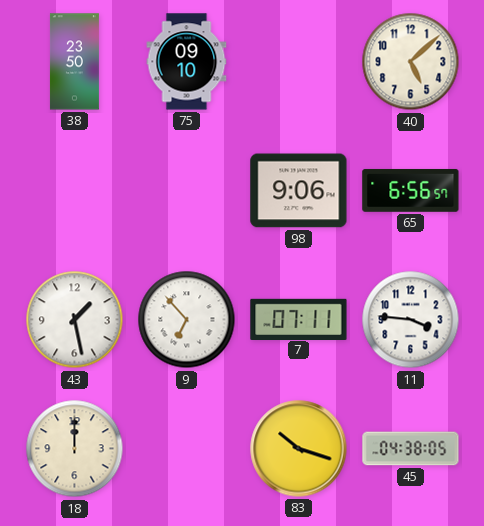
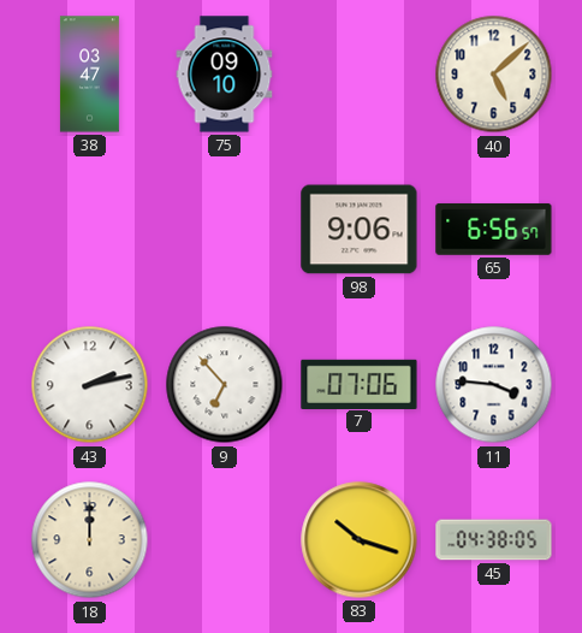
38: 23:50 -> 03:47
43: 1:28 -> 2:13
7: 07:11 -> 07:06
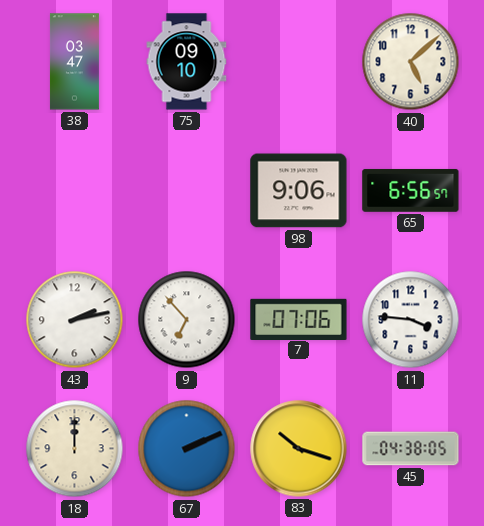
67: none -> 2:11
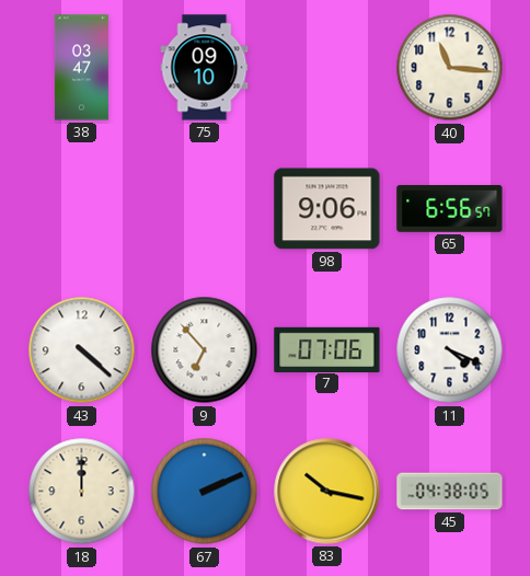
40: 5:08 -> 11:16
43: 2:13 -> 4:22
11: 3:46 -> 4:19
83: 10:18 -> 10:17
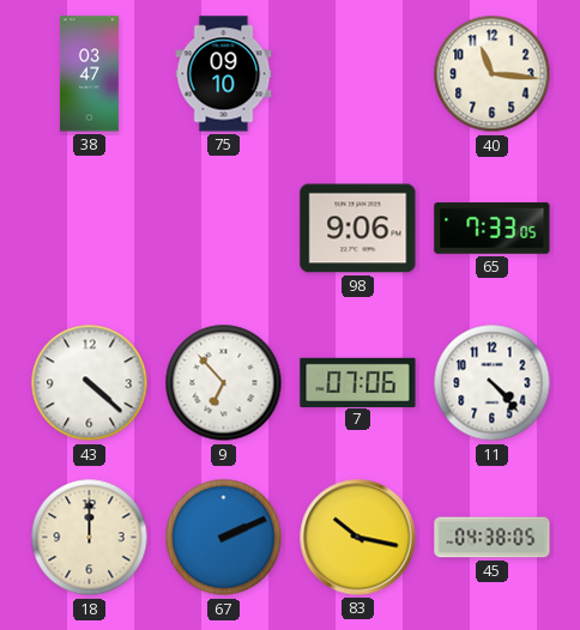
65: 6:56 -> 7:33
11: 4:19 -> 4:23
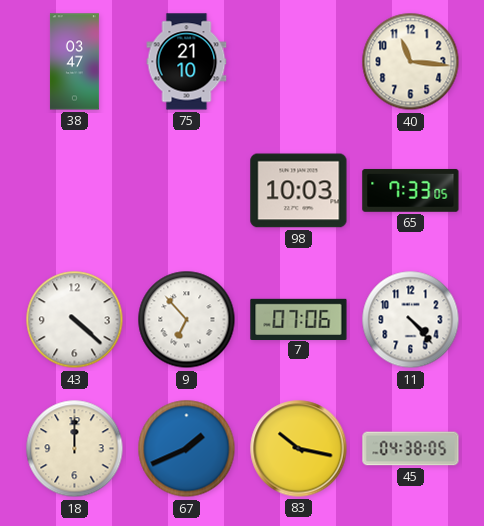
75: 09:10 -> 21:10
98: 9:06 -> 10:03
67: 2:11 -> 1:41
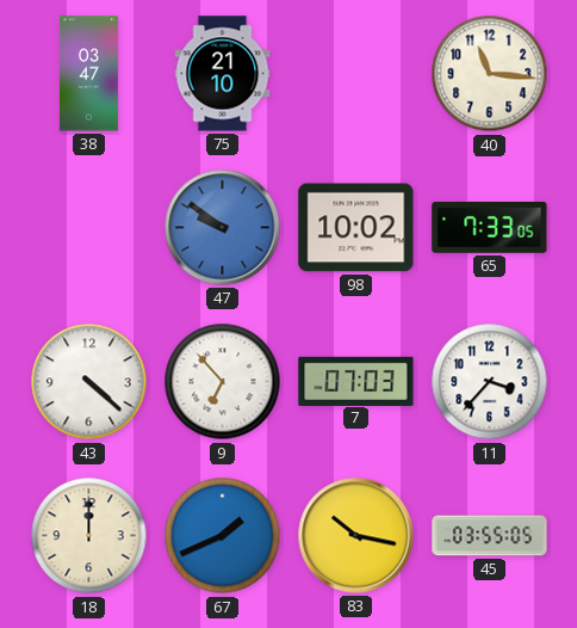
47: none -> 9:51
98: 10:03 -> 10:02
7: 07:06 -> 07:03
11: 4:23 -> 3:37
45: 04:38 -> 03:55
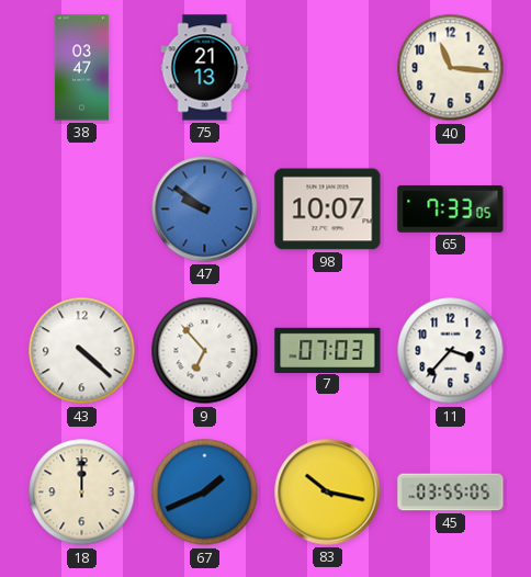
75: 21:10 -> 21:13
98: 10:02 -> 10:07
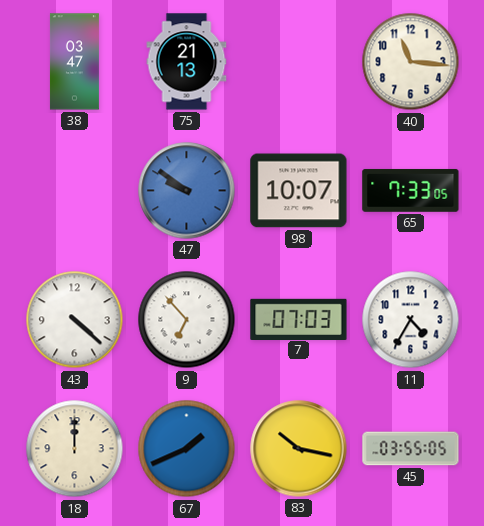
11: 3:37 -> 4:35
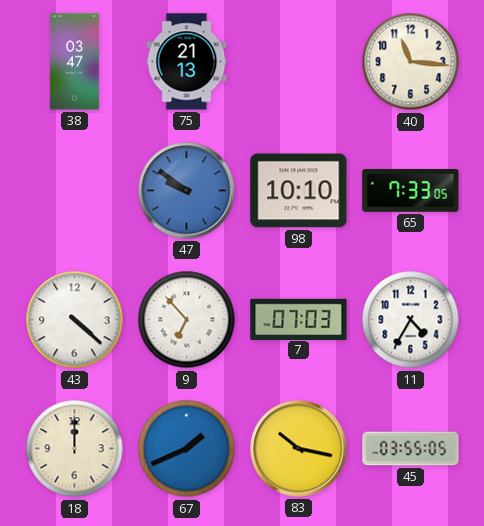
98: 10:07 -> 10:10
